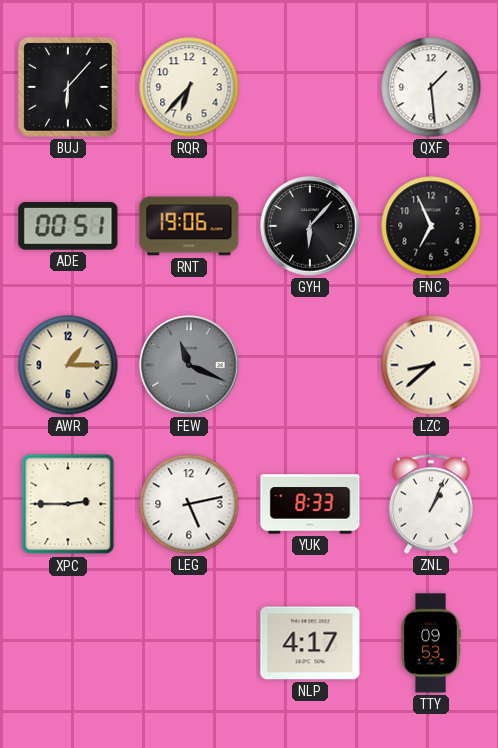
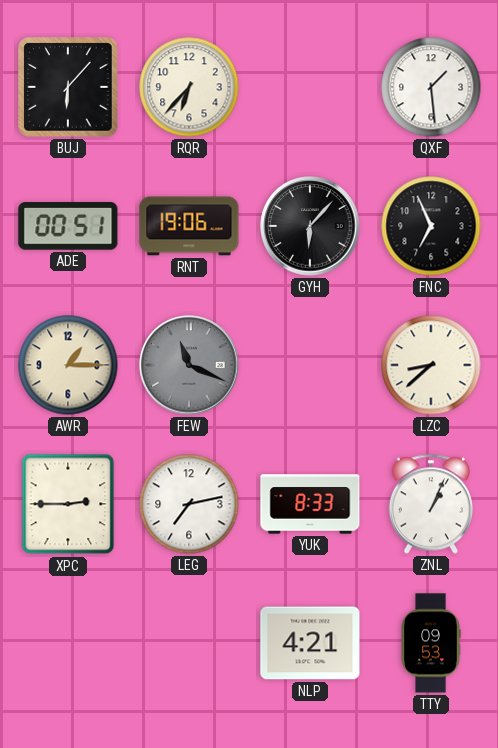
LEG: 5:13 -> 7:13
NLP: 4:17 -> 4:21
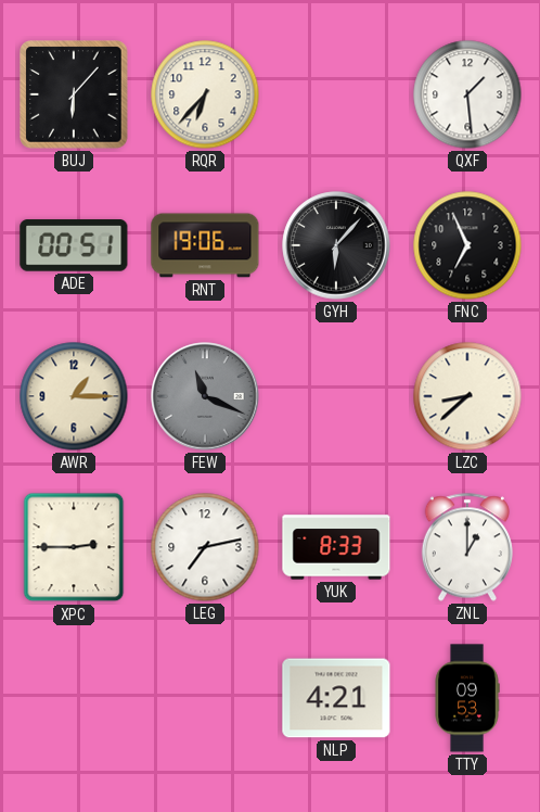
ZNL: 1:04 -> 1:00
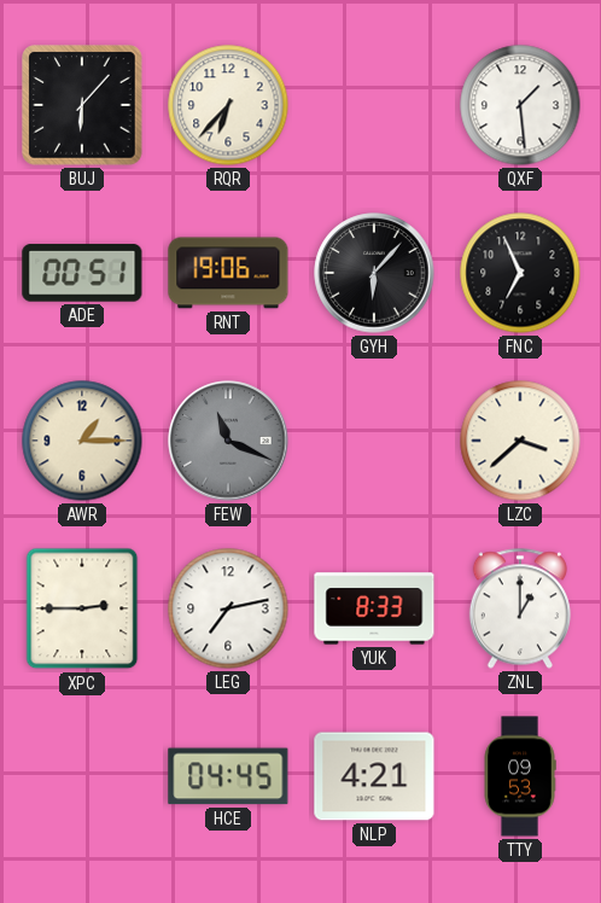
LZC: 8:38 -> 3:38
HCE: none -> 04:45
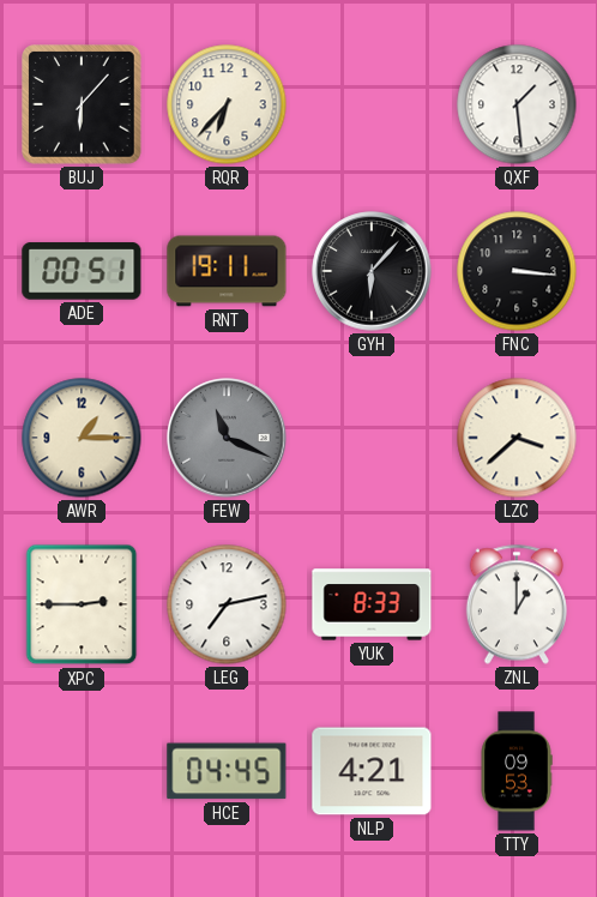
RNT: 19:06 -> 19:11
FNC: 6:56 -> 3:16
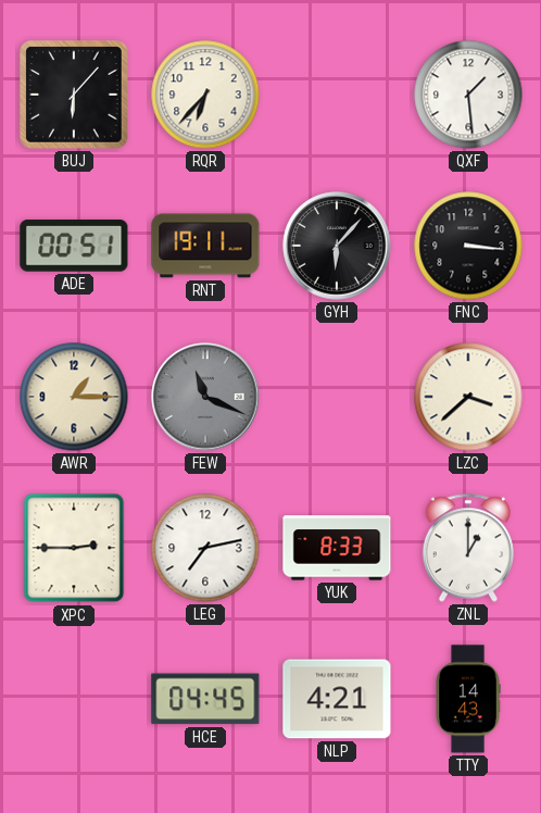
TTY: 09:53 -> 14:43
